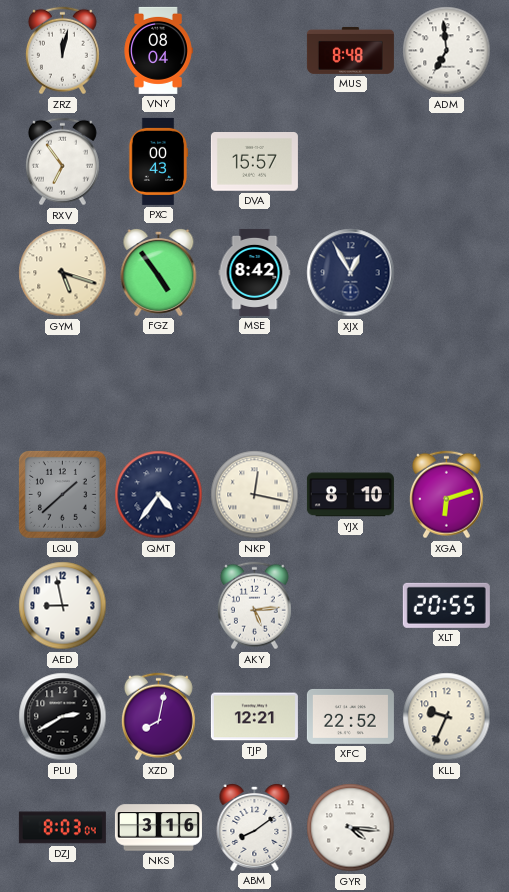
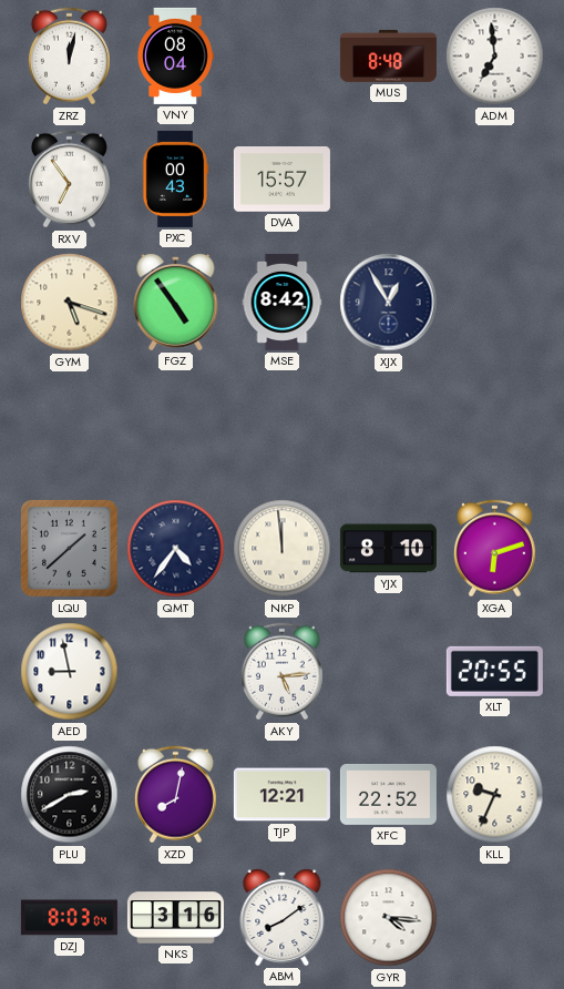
NKP: 12:17 -> 11:59
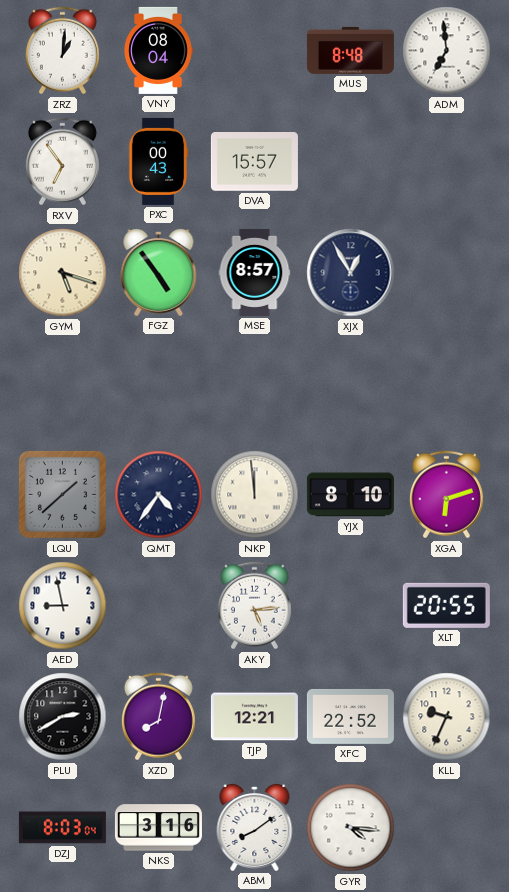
ZRZ: 12:02 -> 1:01
MSE: 8:42 -> 8:57
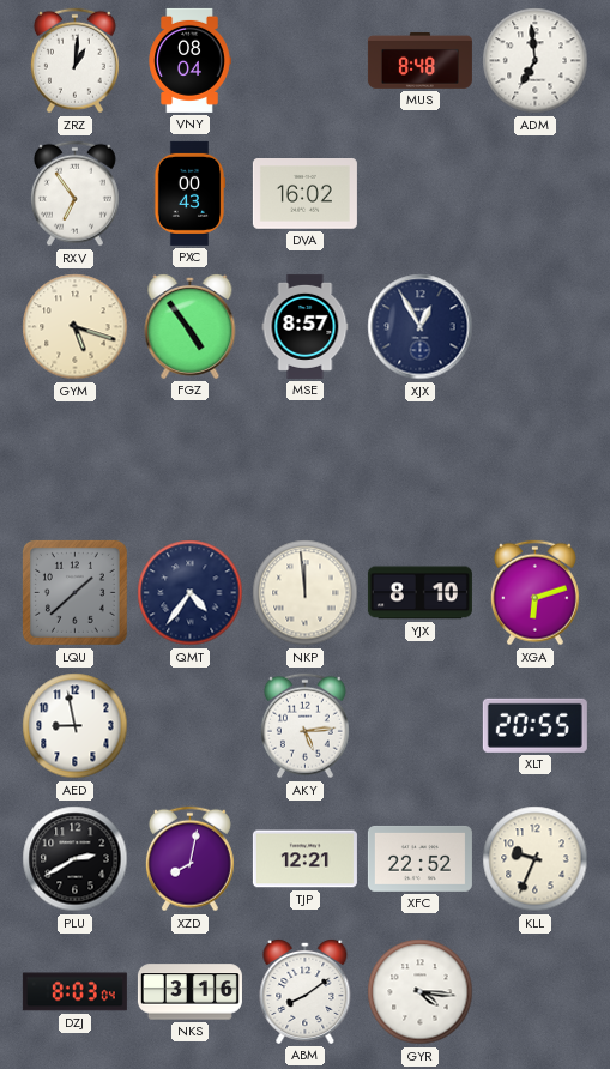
DVA: 15:57 -> 16:02
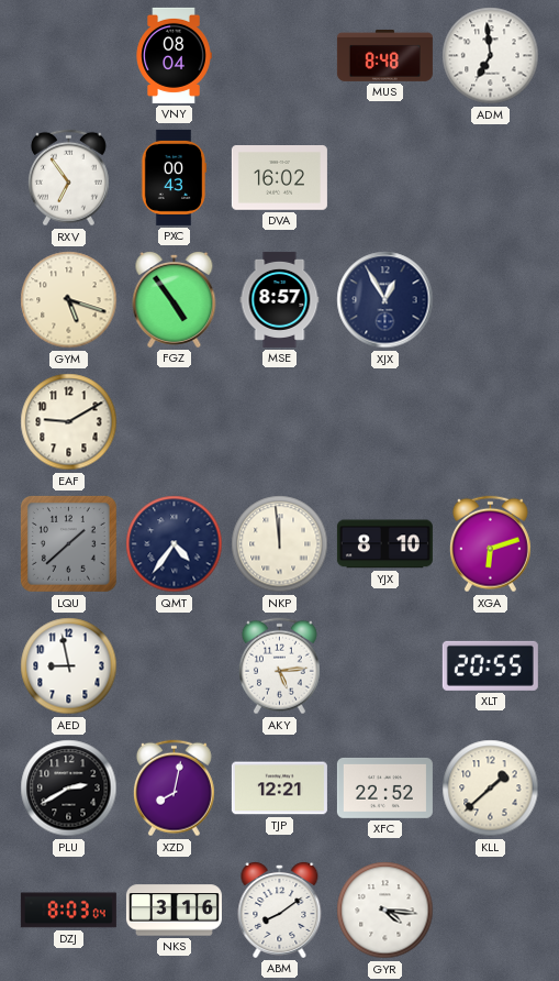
ZRZ: 1:01 -> none
EAF: none -> 9:10
KLL: 9:34 -> 1:38
